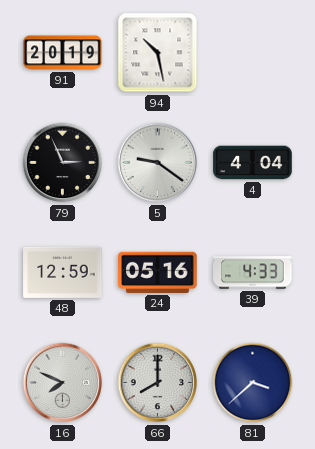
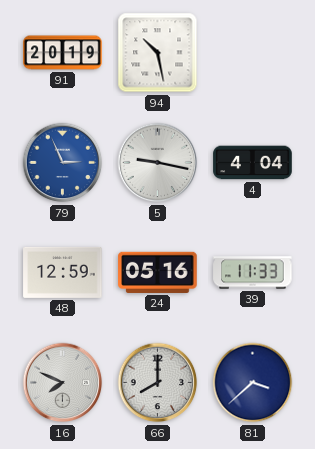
79 dial: black -> blue
5: 9:21 -> 9:17
39: 4:33 -> 11:33
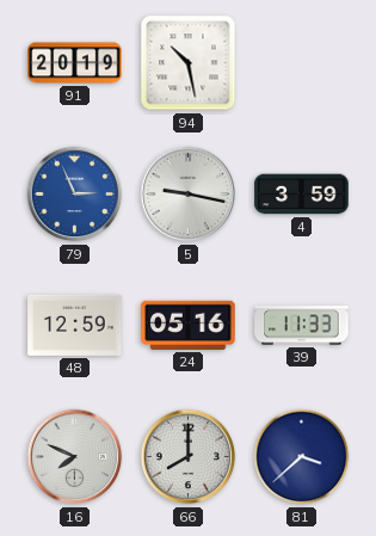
4: 4:04 -> 3:59
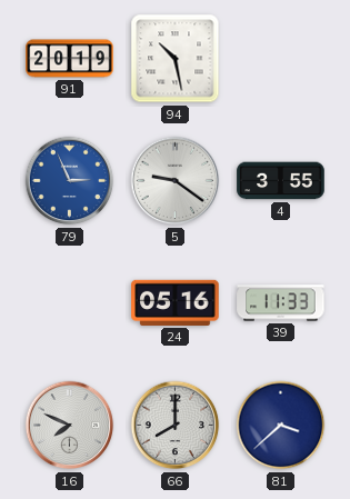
5: 9:17 -> 9:21
4: 3:59 -> 3:55
48: 12:59 -> none
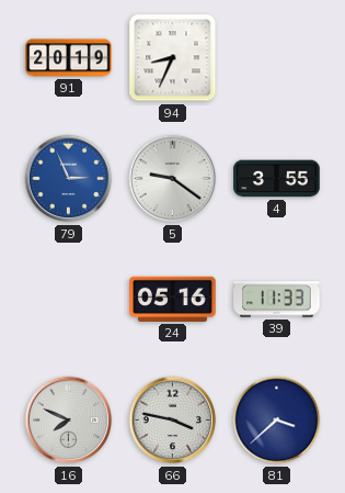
94: 10:28 -> 8:34
66: 8:00 -> 3:47
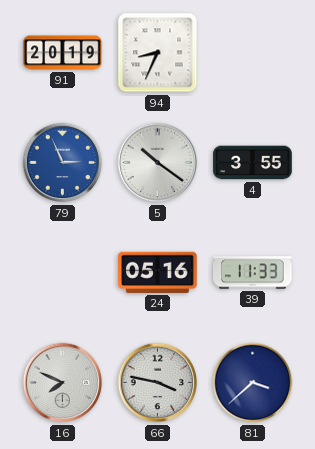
5: 9:21 -> 10:21
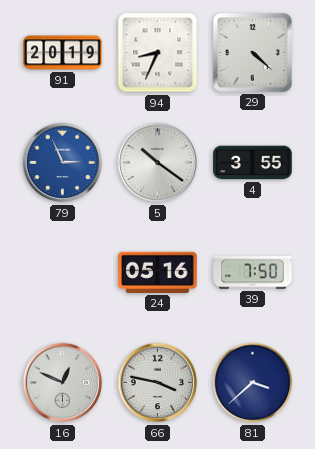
29: none -> 4:22
39: 11:33 -> 7:50
16: 7:49 -> 12:49
